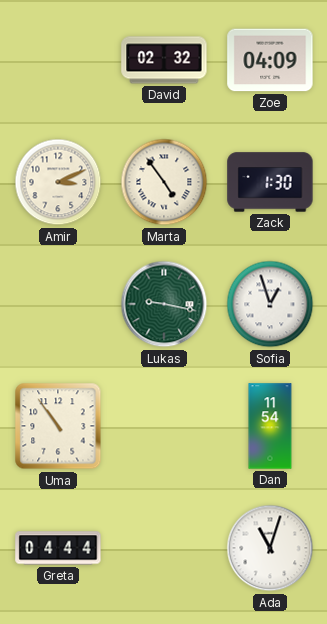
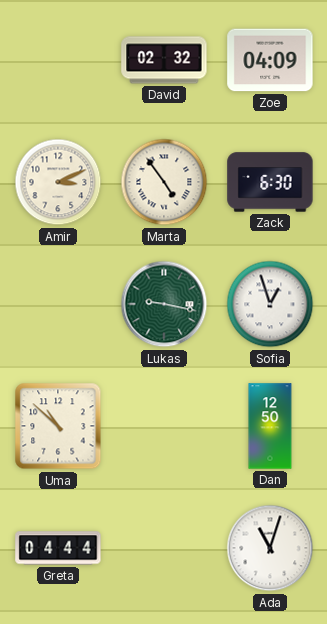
Zack: 1:30 -> 6:30
Uma: 10:54 -> 10:52
Dan: 11:54 -> 12:50
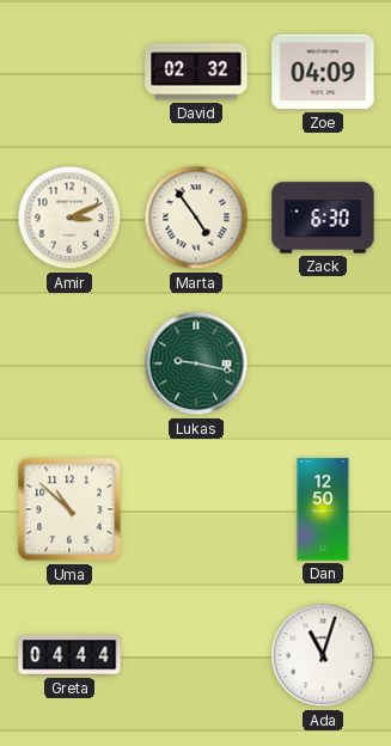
Sofia: 12:57 -> none
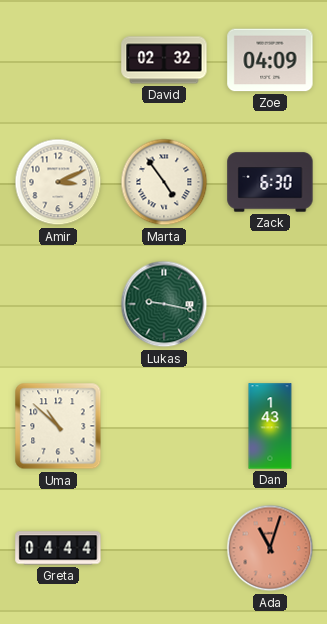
Dan: 12:50 -> 1:43
Ada dial: white -> salmon
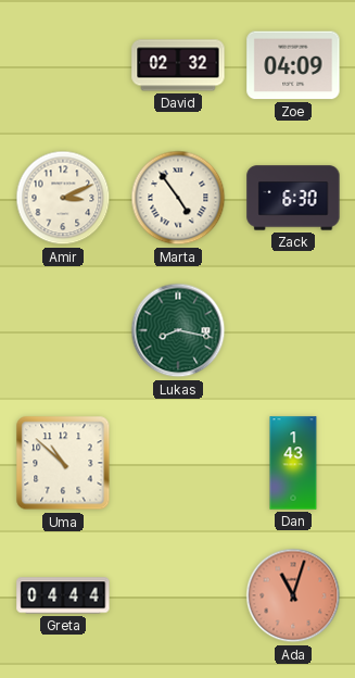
Lukas: 9:17 -> 8:17
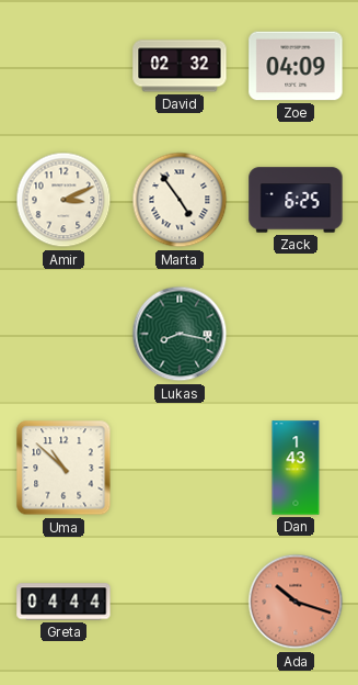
Zack: 6:30 -> 6:25
Ada: 11:03 -> 10:18
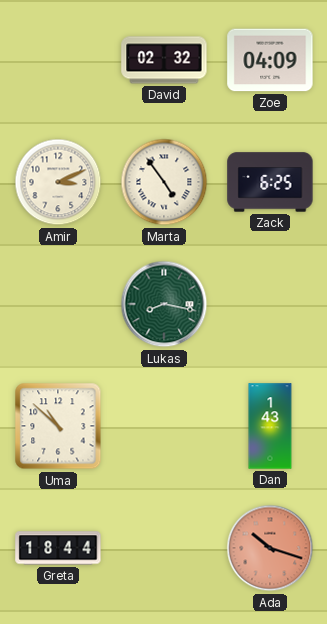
Greta: 04:44 -> 18:44
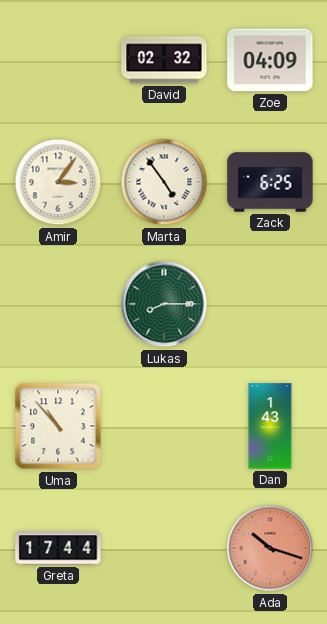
Amir: 3:11 -> 3:06
Lukas: 8:17 -> 8:15
Uma: 10:52 -> 10:53
Greta: 18:44 -> 17:44
